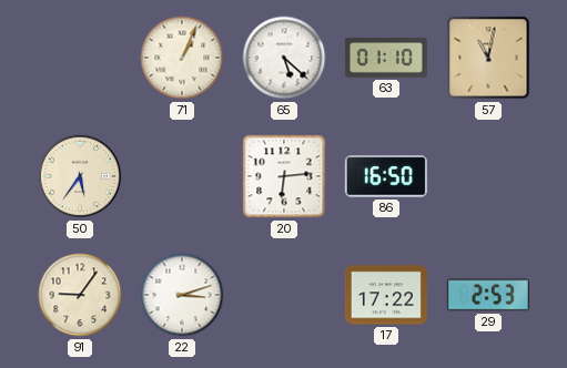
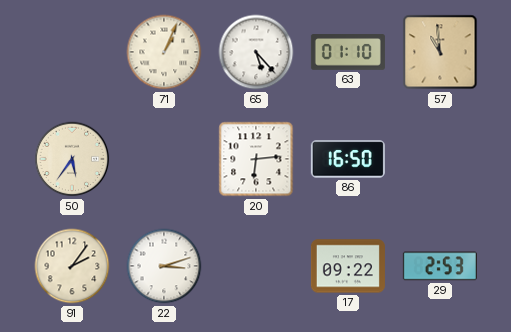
65: 5:22 -> 5:23
57: 11:02 -> 10:59
91: 9:06 -> 2:06
17: 17:22 -> 09:22
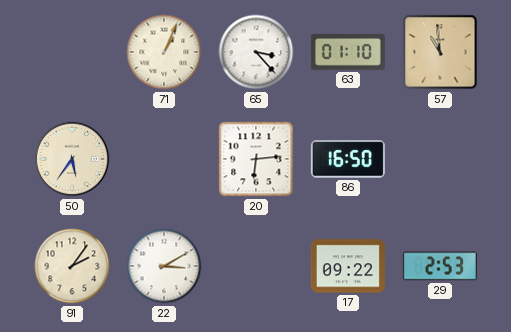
65: 5:23 -> 3:23
22: 3:12 -> 3:10
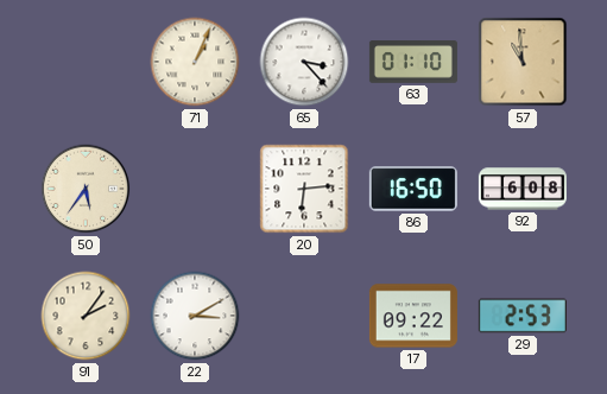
92: none -> 6:08
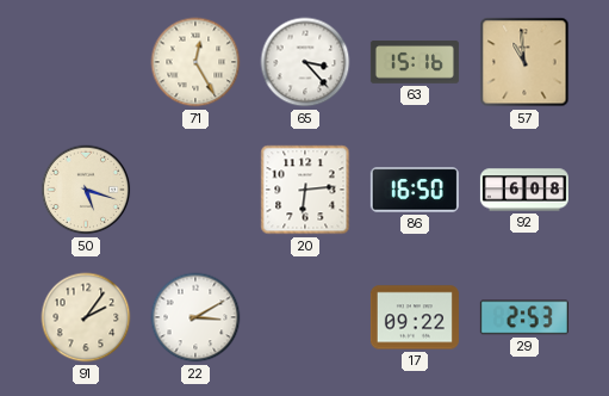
71: 1:04 -> 12:25
63: 01:10 -> 15:16
50: 5:36 -> 5:18
